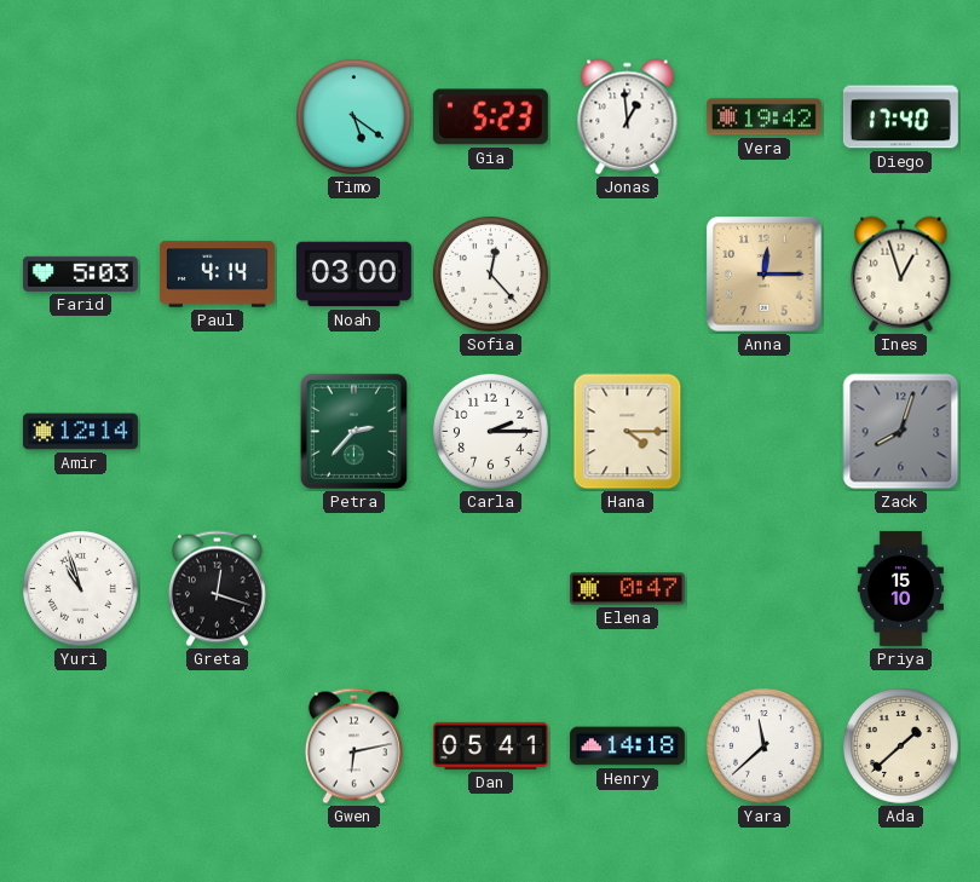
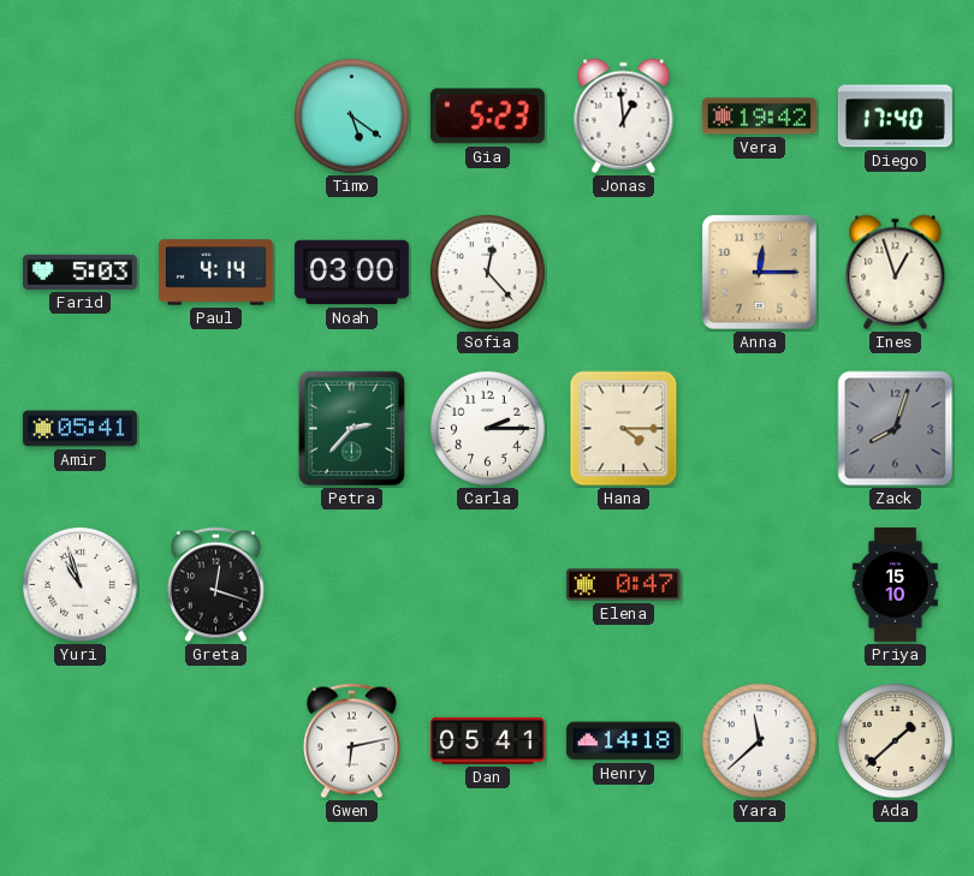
Amir: 12:14 -> 05:41
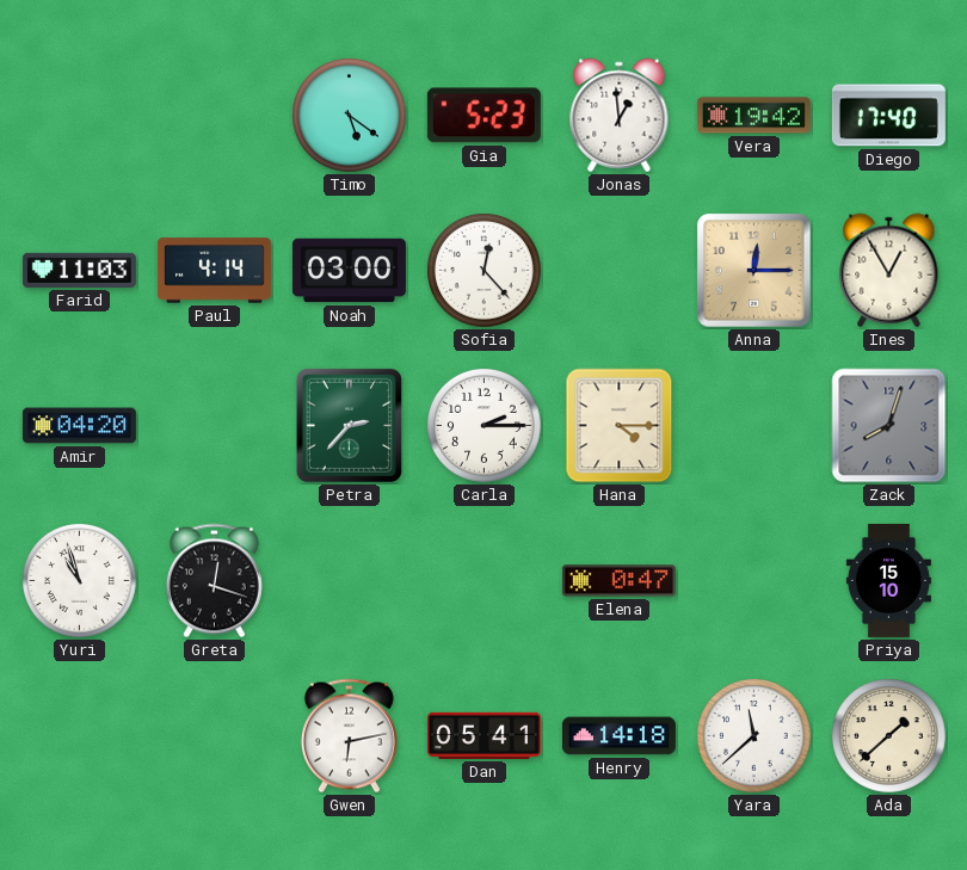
Farid: 5:03 -> 11:03
Ines: 12:57 -> 12:55
Amir: 05:41 -> 04:20
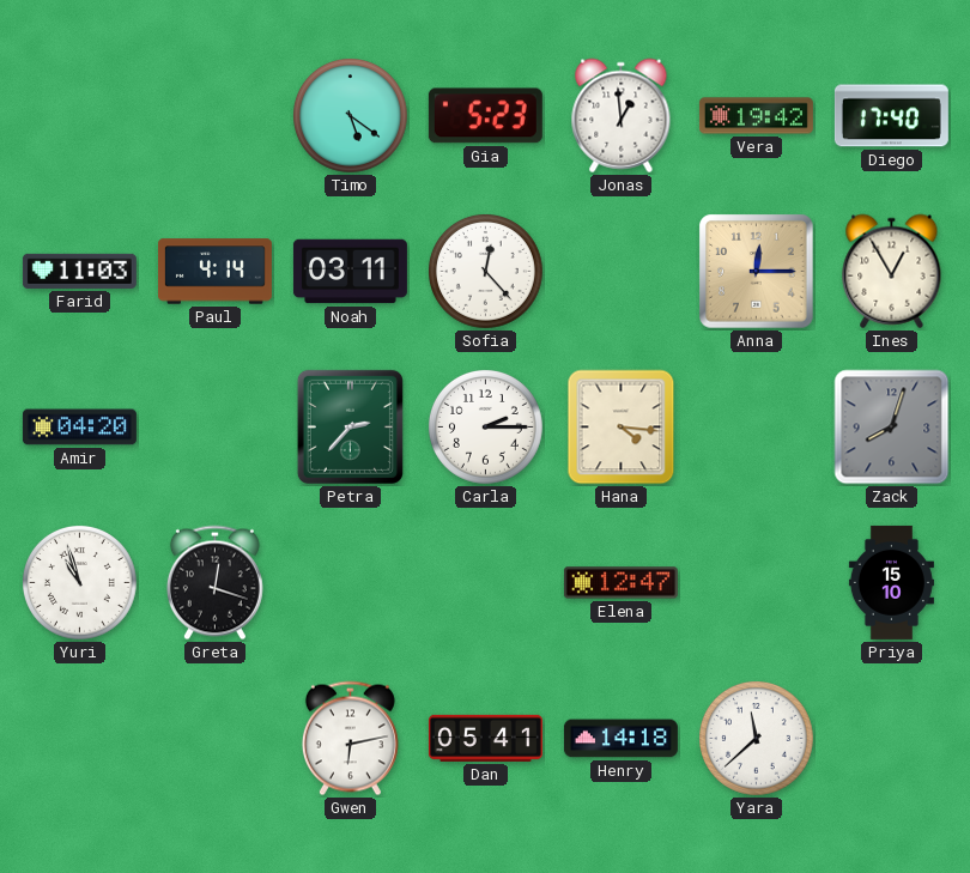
Noah: 03:00 -> 03:11
Hana: 4:15 -> 4:16
Elena: 0:47 -> 12:47
Ada: 1:38 -> none
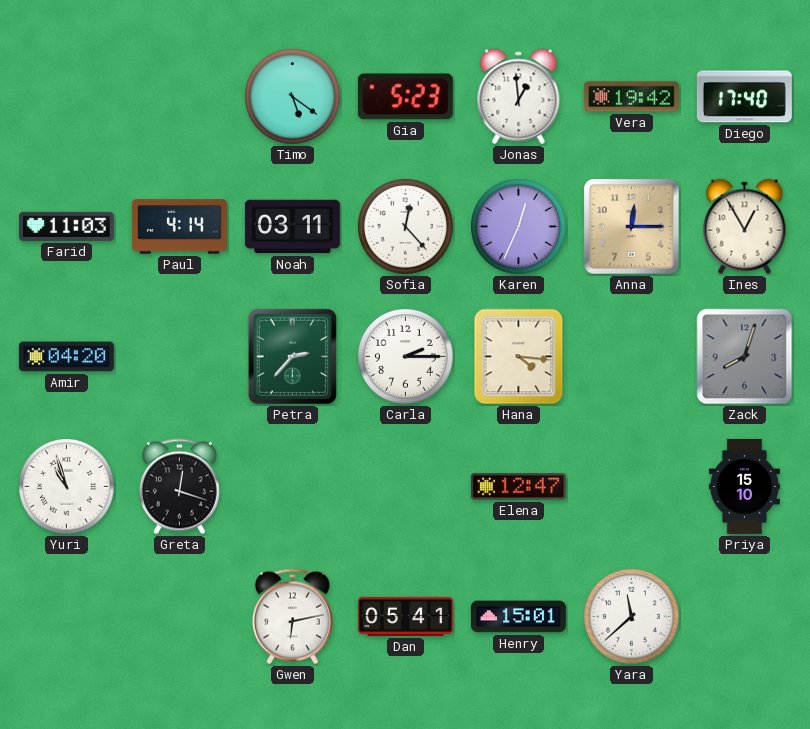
Karen: none -> 12:34
Henry: 14:18 -> 15:01
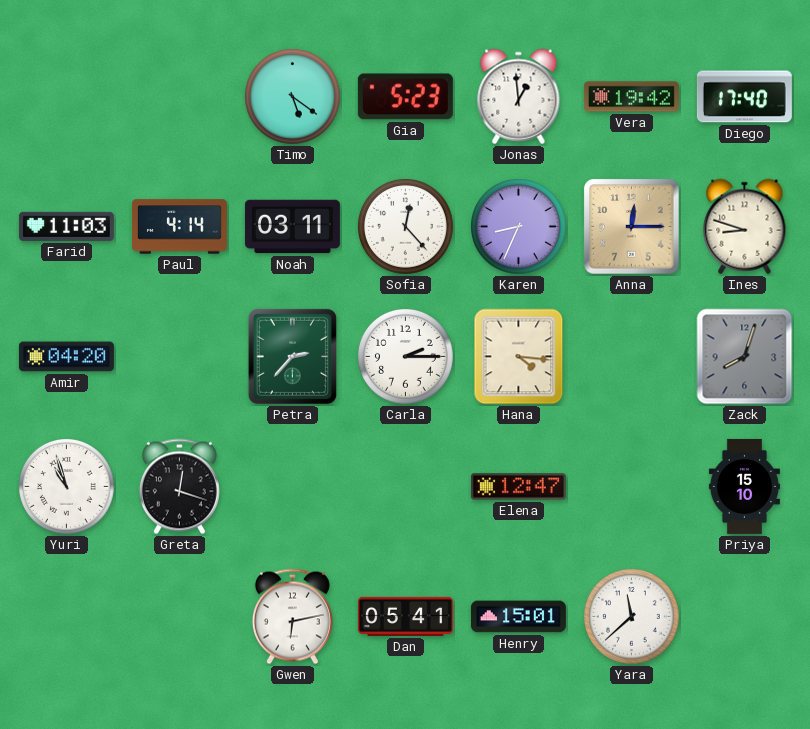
Karen: 12:34 -> 8:34
Ines: 12:55 -> 8:48
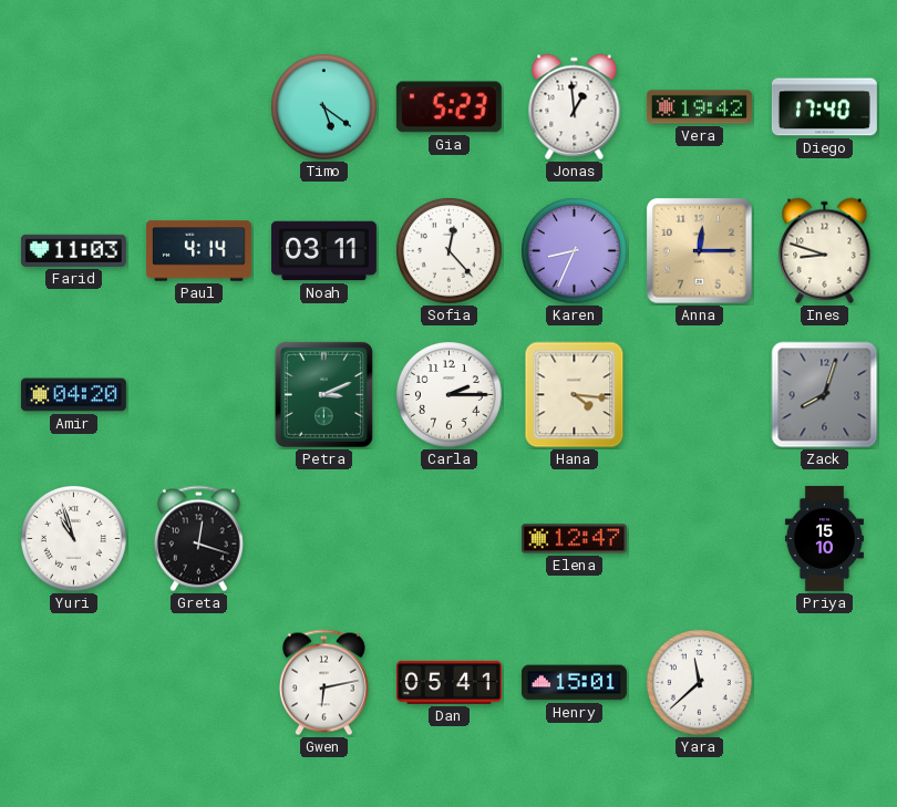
Petra: 2:37 -> 3:11
